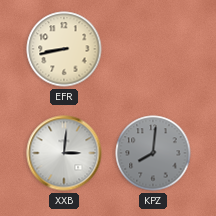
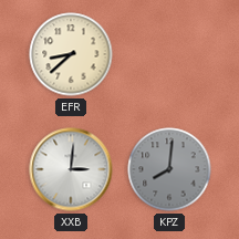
EFR: 8:43 -> 8:38
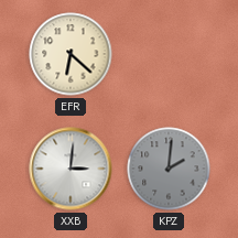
EFR: 8:38 -> 6:22
KPZ: 8:01 -> 2:01
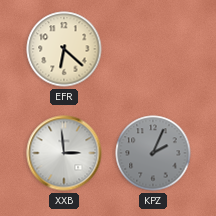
XXB: 3:01 -> 2:59
KPZ: 2:01 -> 2:04
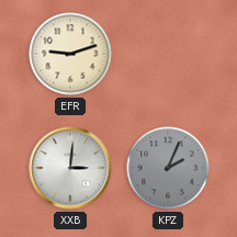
EFR: 6:22 -> 9:12
XXB: 2:59 -> 3:01
